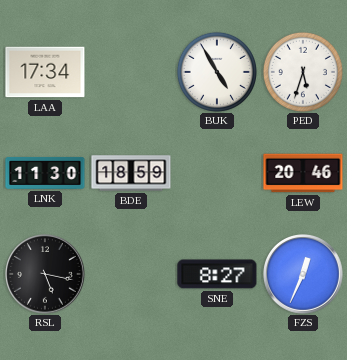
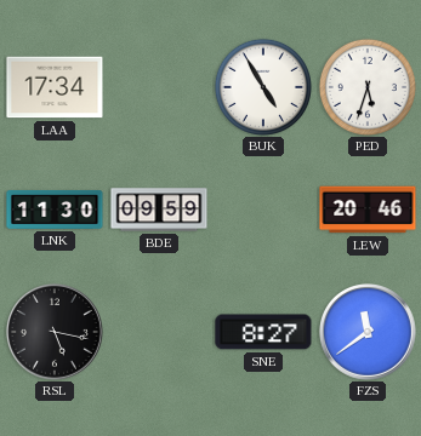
BDE: 18:59 -> 09:59
FZS: 12:34 -> 11:39
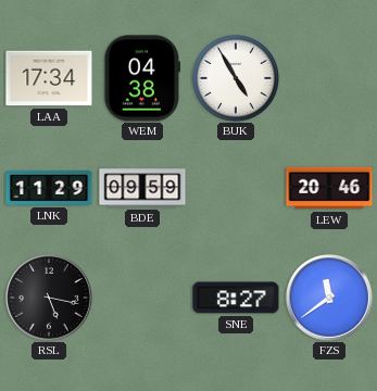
WEM: none -> 04:38
PED: 5:33 -> none
LNK: 11:30 -> 11:29
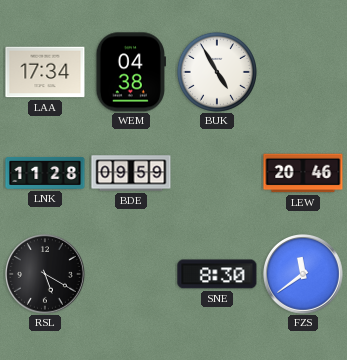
LNK: 11:29 -> 11:28
RSL: 5:17 -> 5:20
SNE: 8:27 -> 8:30
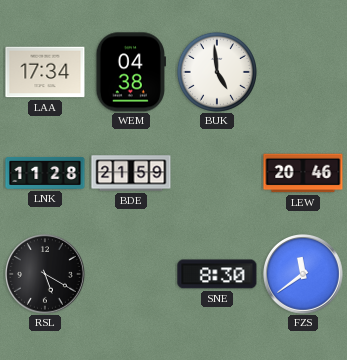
BUK: 4:55 -> 4:59
BDE: 09:59 -> 21:59
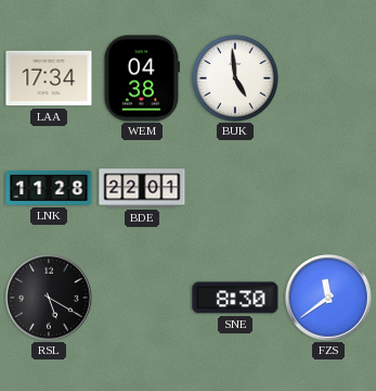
BDE: 21:59 -> 22:01
LEW: 20:46 -> none
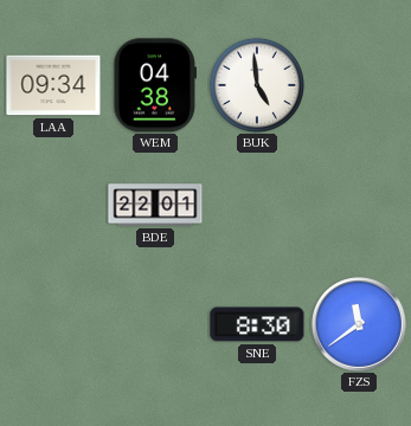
LAA: 17:34 -> 09:34
LNK: 11:28 -> none
RSL: 5:20 -> none
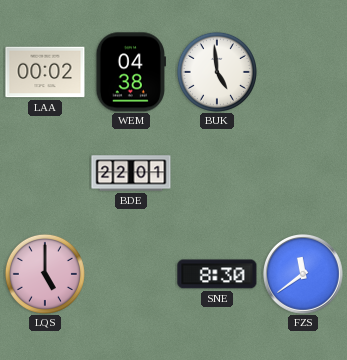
LAA: 09:34 -> 00:02
LQS: none -> 5:00
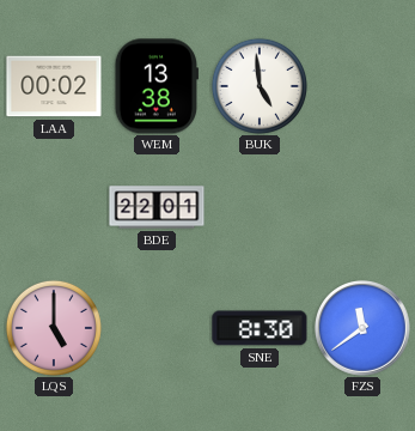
WEM: 04:38 -> 13:38
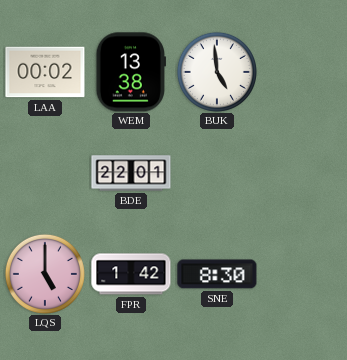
FPR: none -> 1:42
FZS: 11:39 -> none
